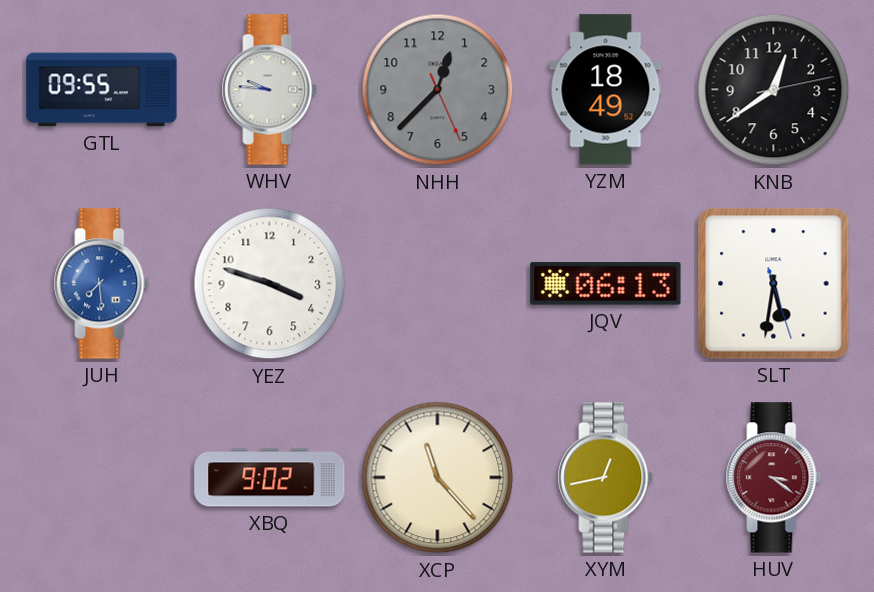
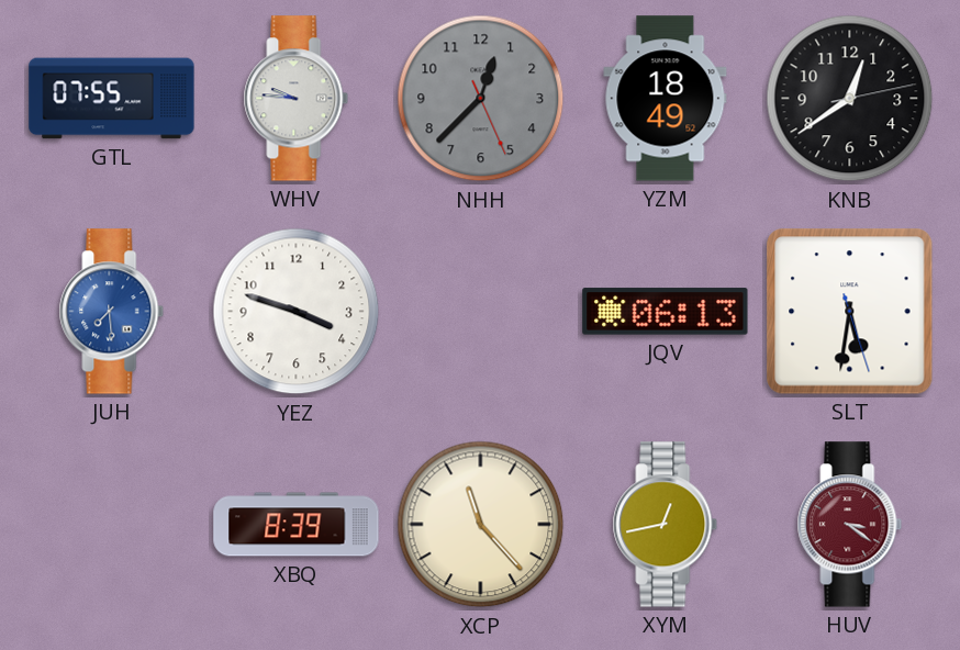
GTL: 09:55 -> 07:55
XBQ: 9:02 -> 8:39
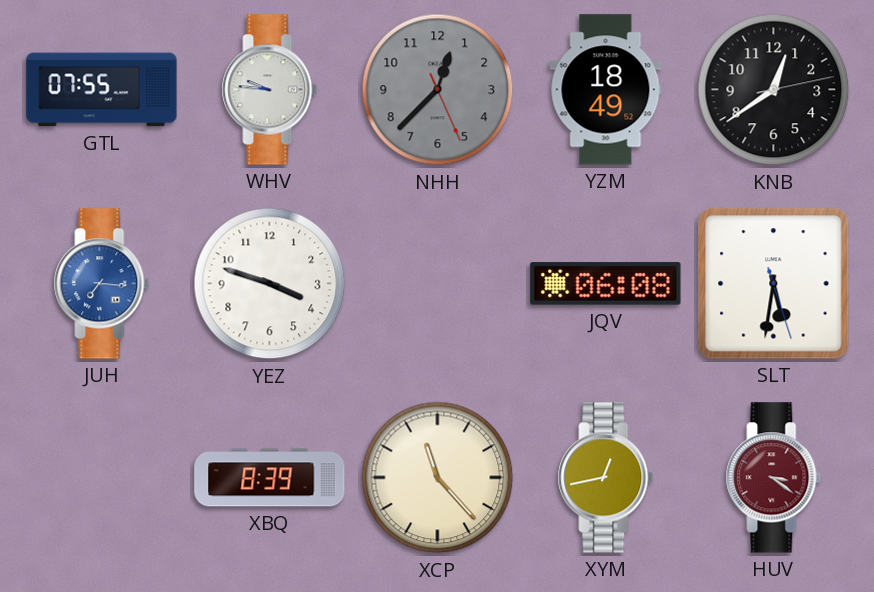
JUH: 7:29 -> 7:16
JQV: 06:13 -> 06:08
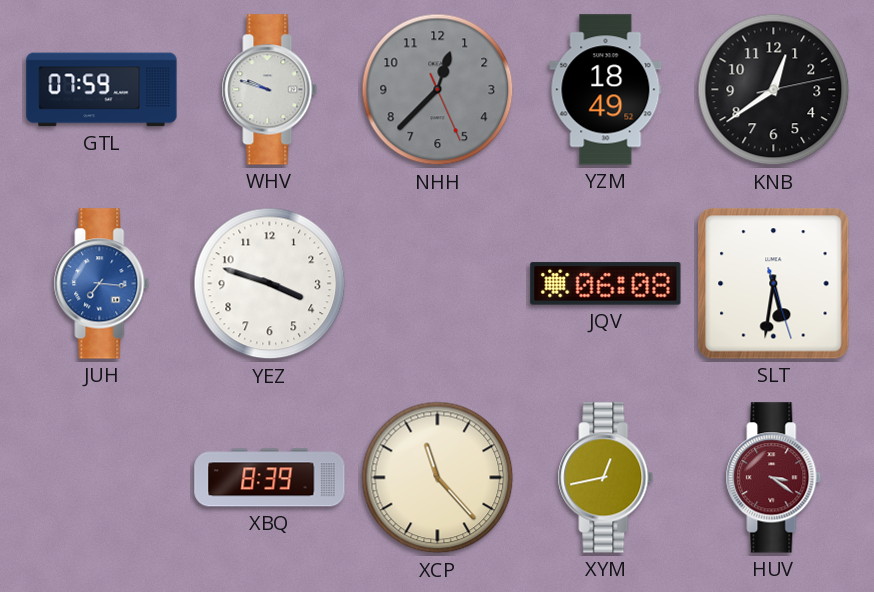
GTL: 07:55 -> 07:59
WHV: 9:46 -> 9:48
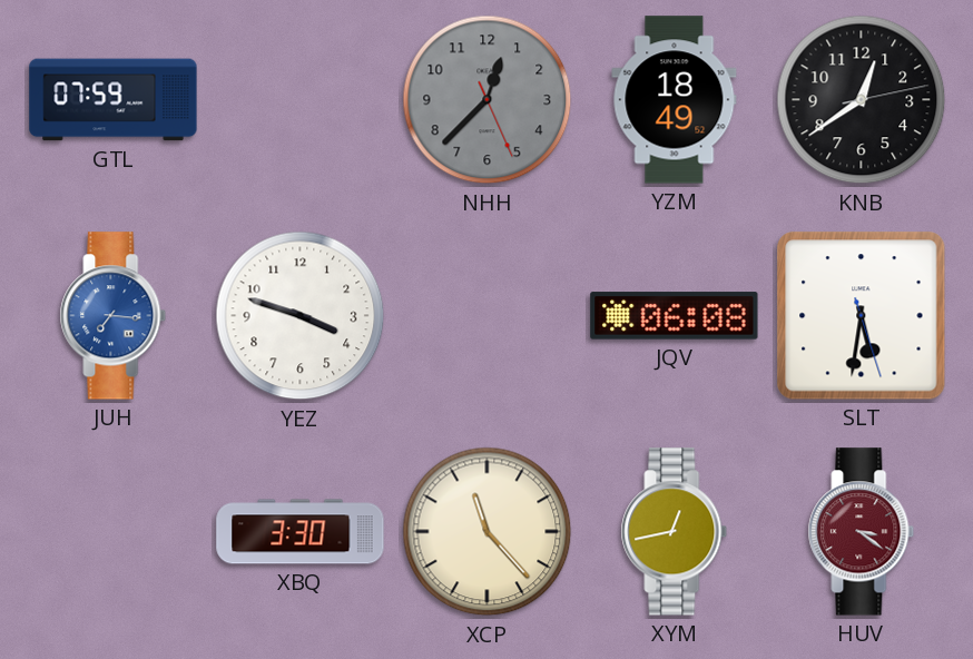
WHV: 9:48 -> none
XBQ: 8:39 -> 3:30
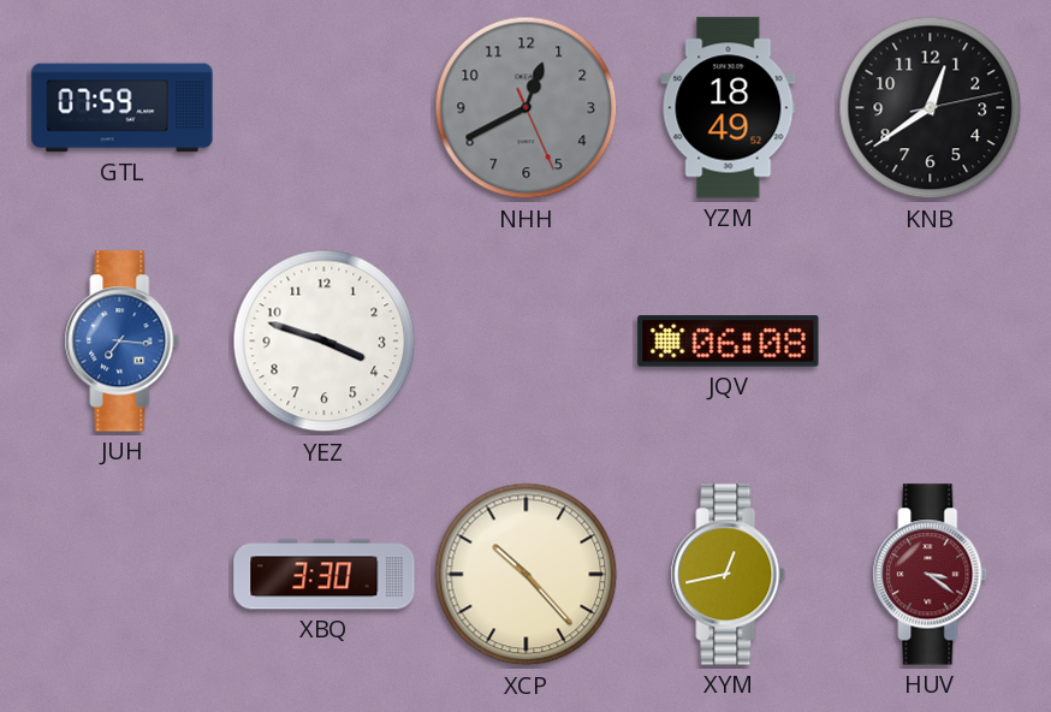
NHH: 12:37 -> 12:40
SLT: 5:31 -> none
XCP: 11:23 -> 10:23
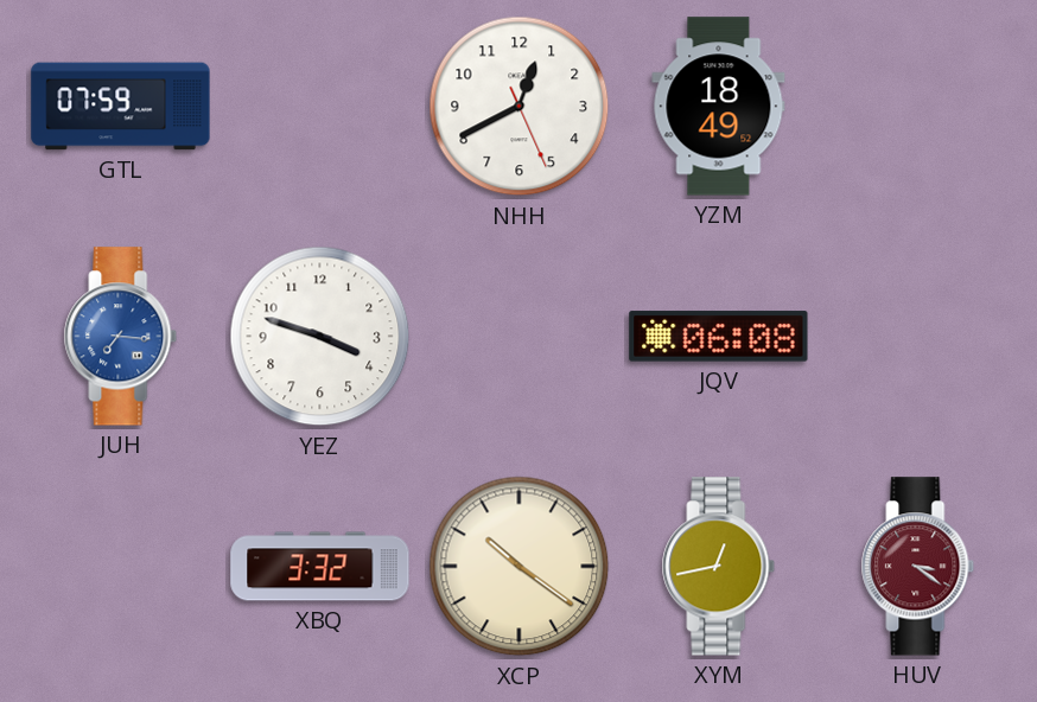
NHH dial: grey -> white
KNB: 12:39 -> none
XBQ: 3:30 -> 3:32
XCP: 10:23 -> 10:21
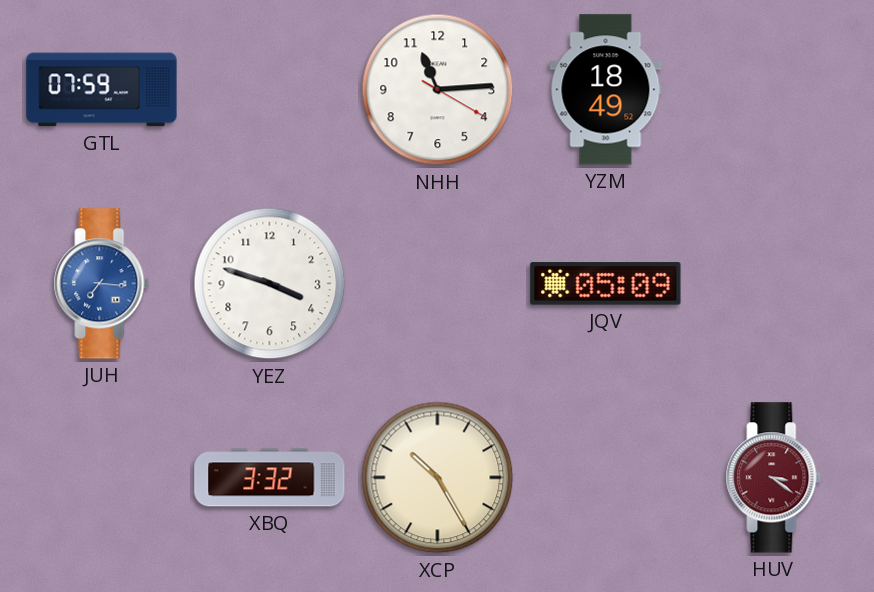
NHH: 12:40 -> 11:14
JQV: 06:08 -> 05:09
XCP: 10:21 -> 10:25
XYM: 12:43 -> none
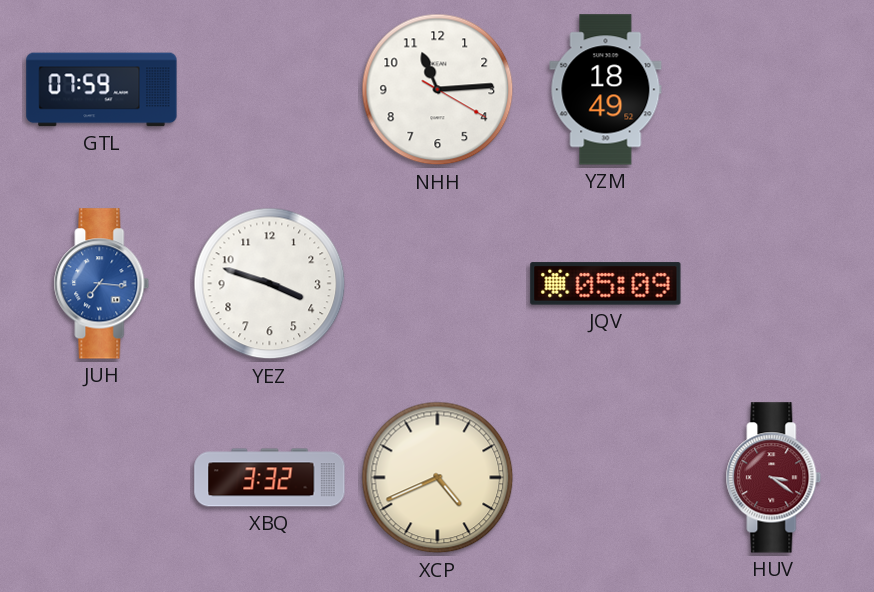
XCP: 10:25 -> 4:41
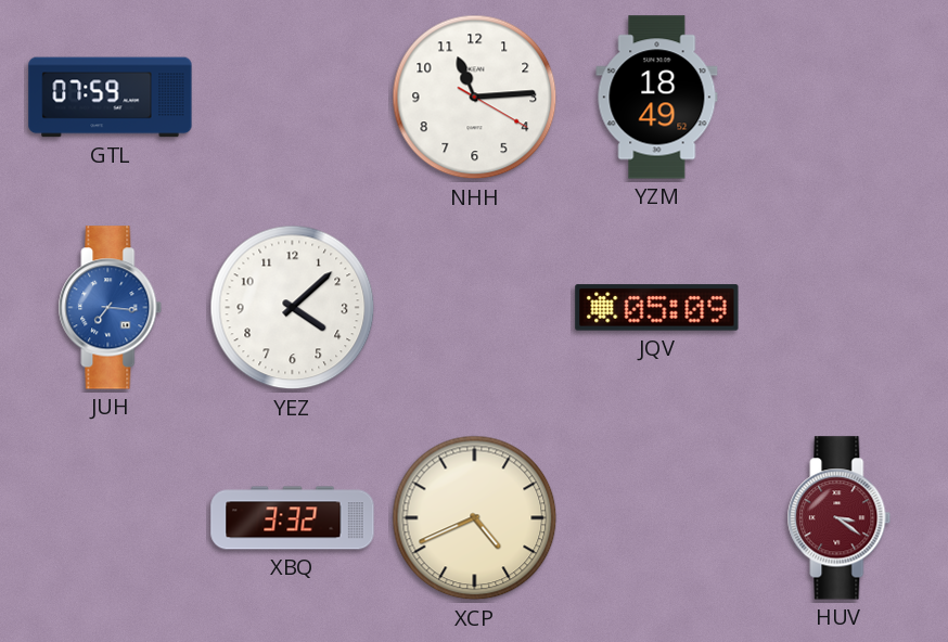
YEZ: 3:48 -> 4:08
